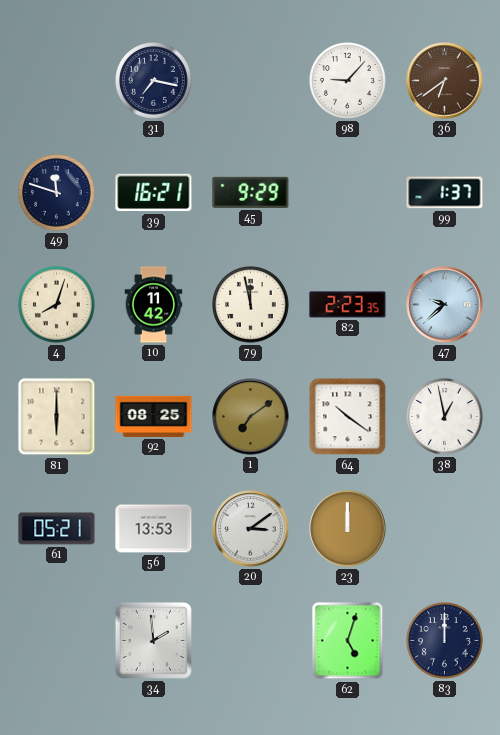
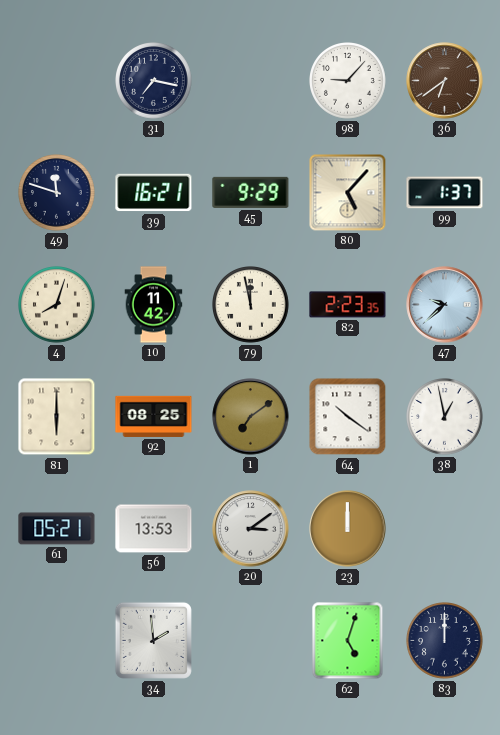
80: none -> 5:07
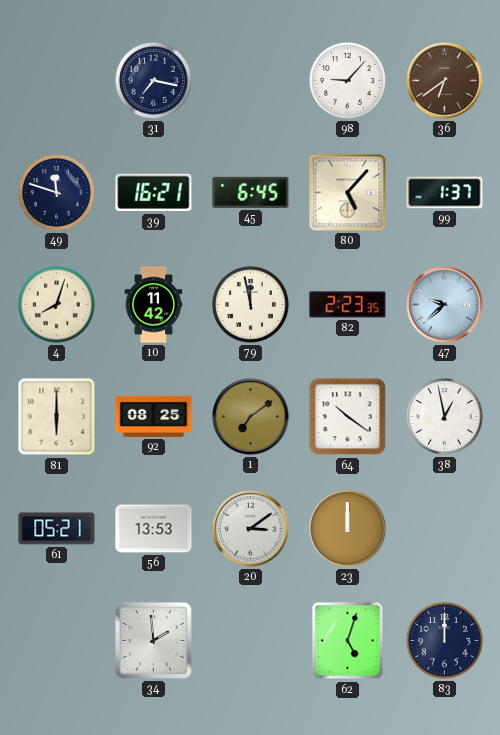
45: 9:29 -> 6:45
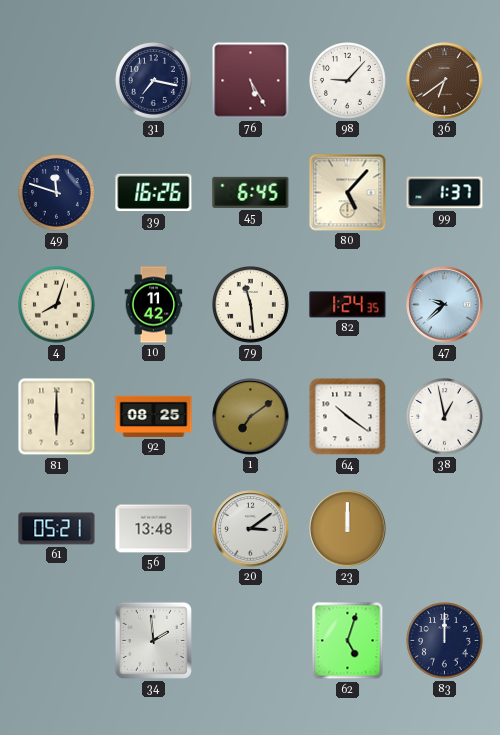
76: none -> 5:25
39: 16:21 -> 16:26
79: 11:58 -> 11:29
82: 2:23 -> 1:24
56: 13:53 -> 13:48
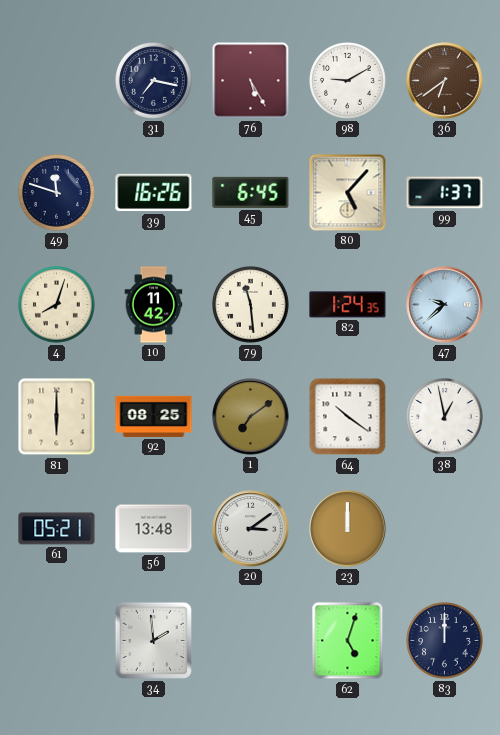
98: 9:07 -> 9:10
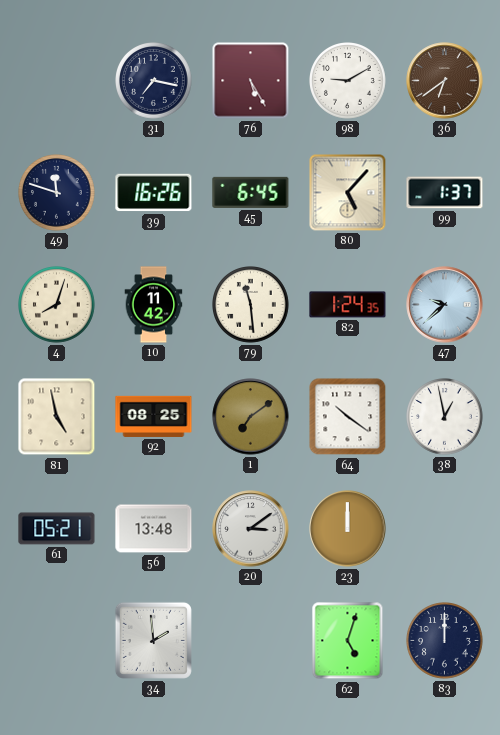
81: 6:00 -> 4:58
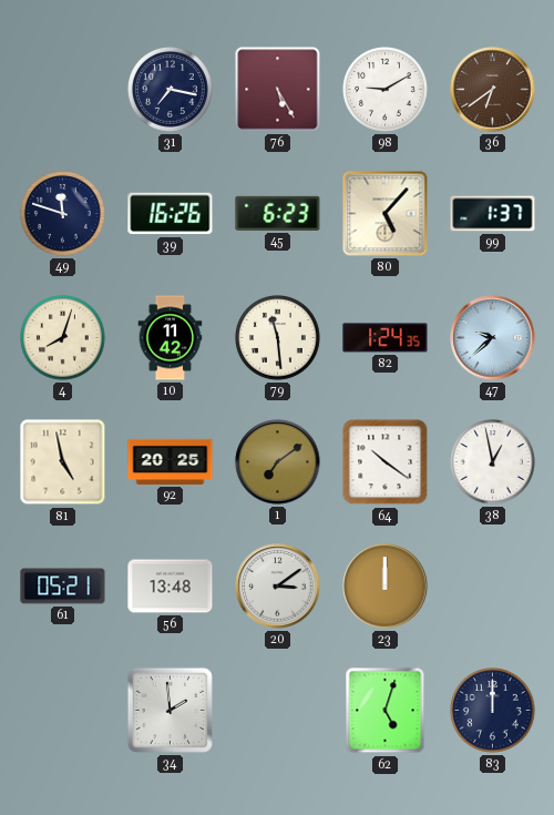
45: 6:45 -> 6:23
92: 08:25 -> 20:25
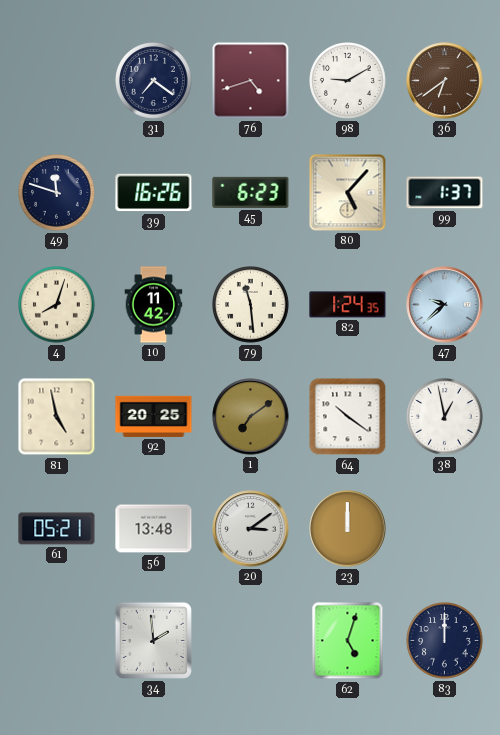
31: 7:17 -> 7:21
76: 5:25 -> 4:42
